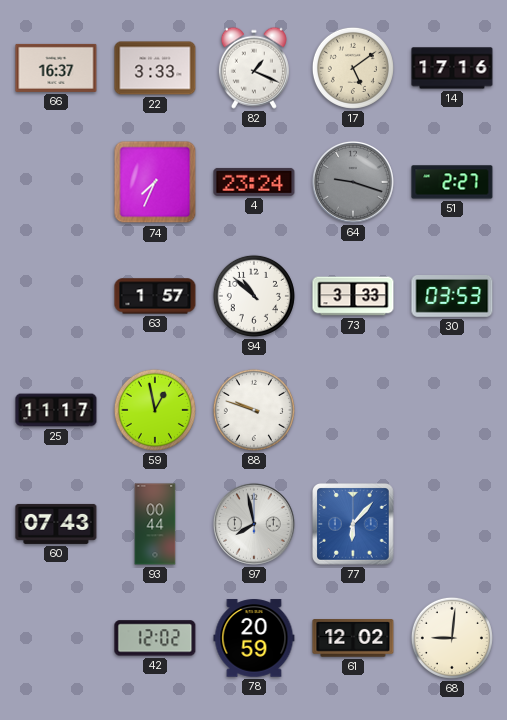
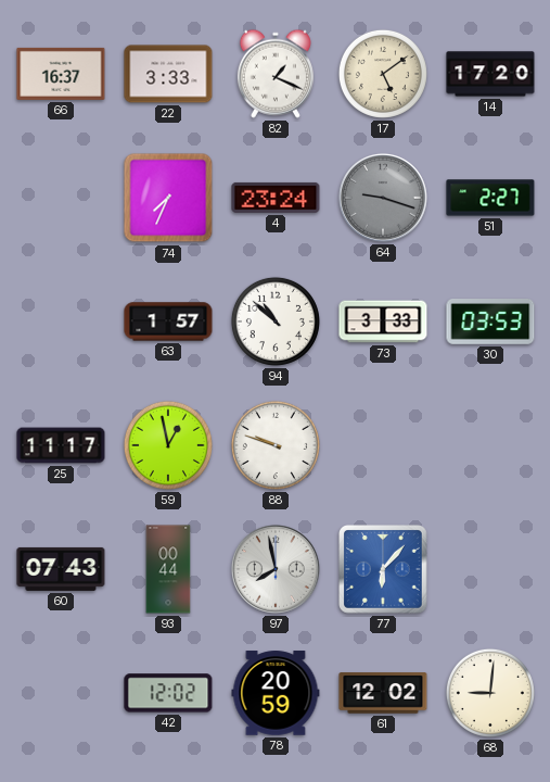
14: 17:16 -> 17:20
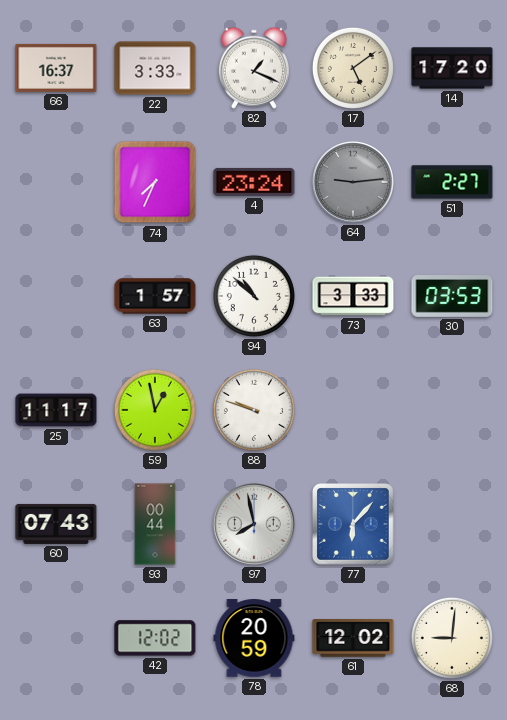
64: 9:18 -> 9:14
